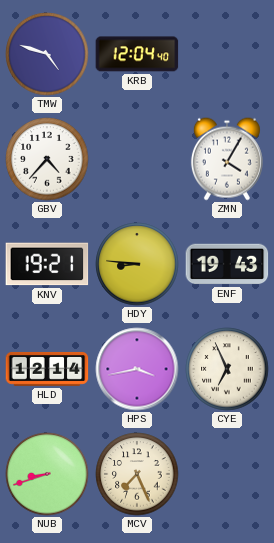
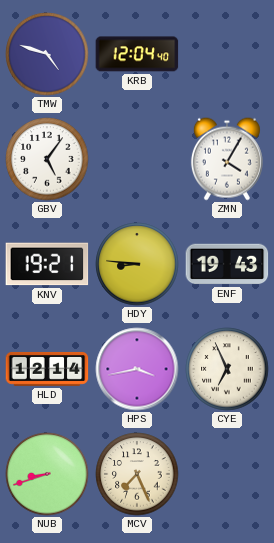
GBV: 4:37 -> 5:06
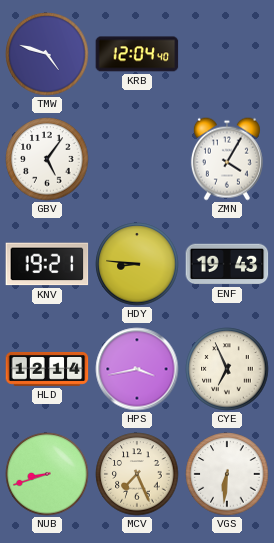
VGS: none -> 6:31
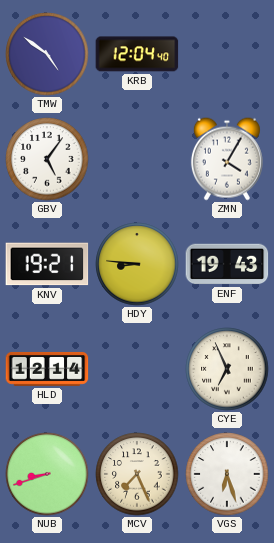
TMW: 4:48 -> 4:51
HPS: 3:43 -> none
VGS: 6:31 -> 6:27
